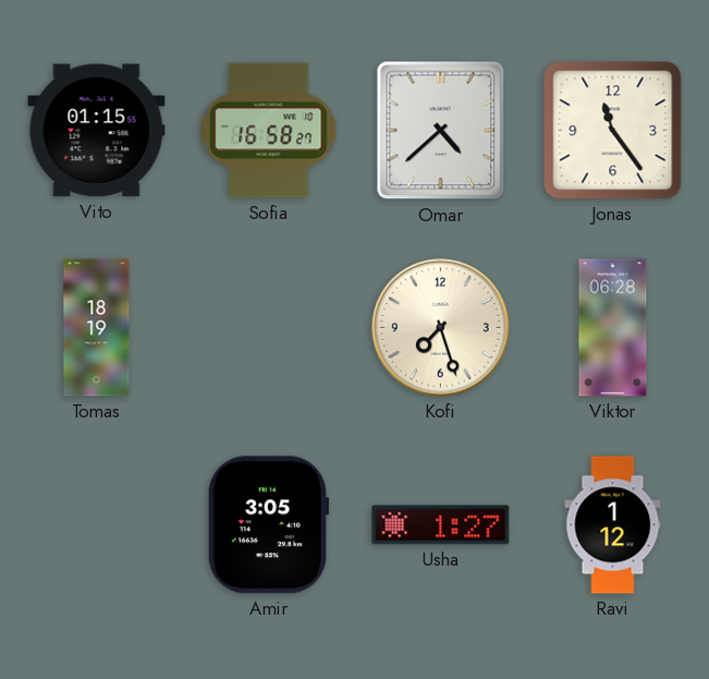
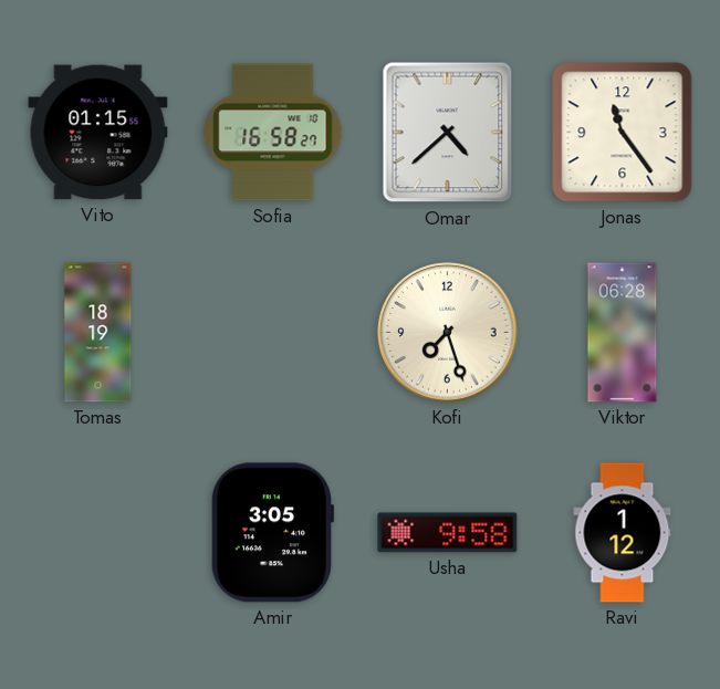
Usha: 1:27 -> 9:58
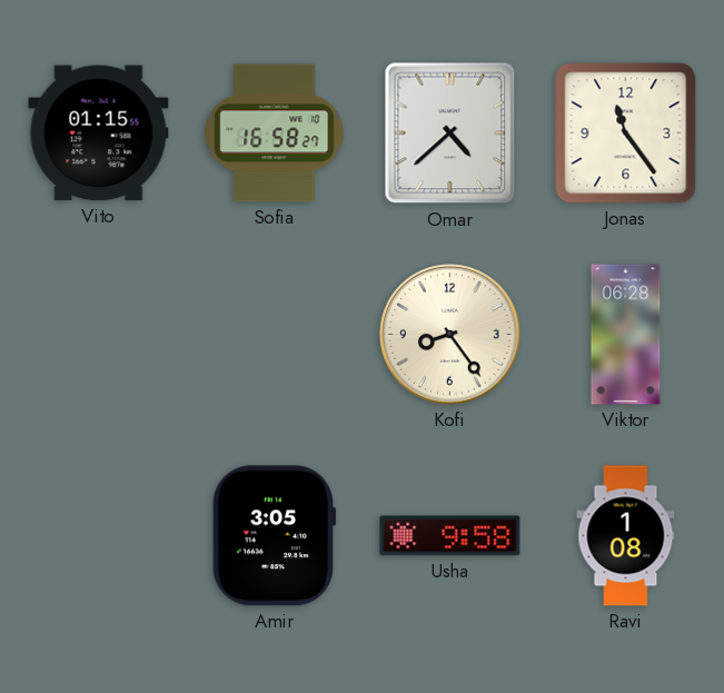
Tomas: 18:19 -> none
Kofi: 7:27 -> 8:24
Ravi: 1:12 -> 1:08
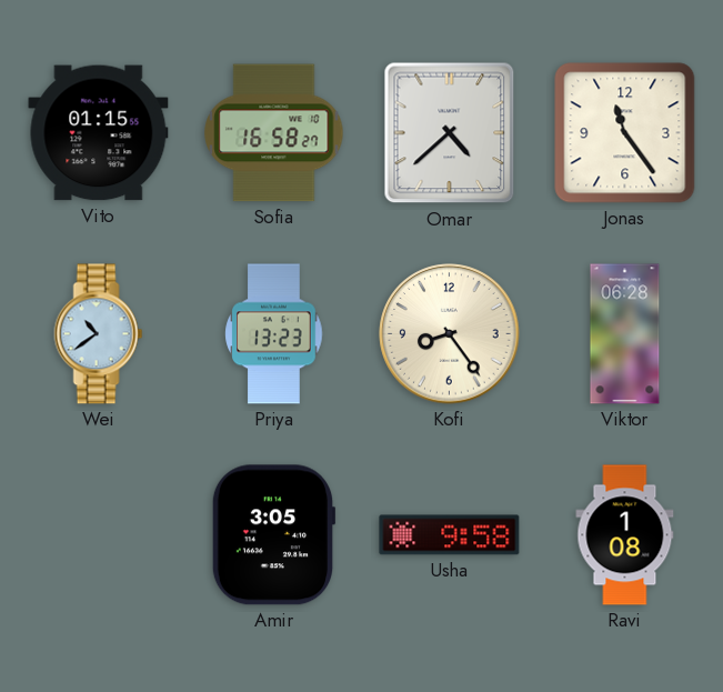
Wei: none -> 10:39
Priya: none -> 13:23
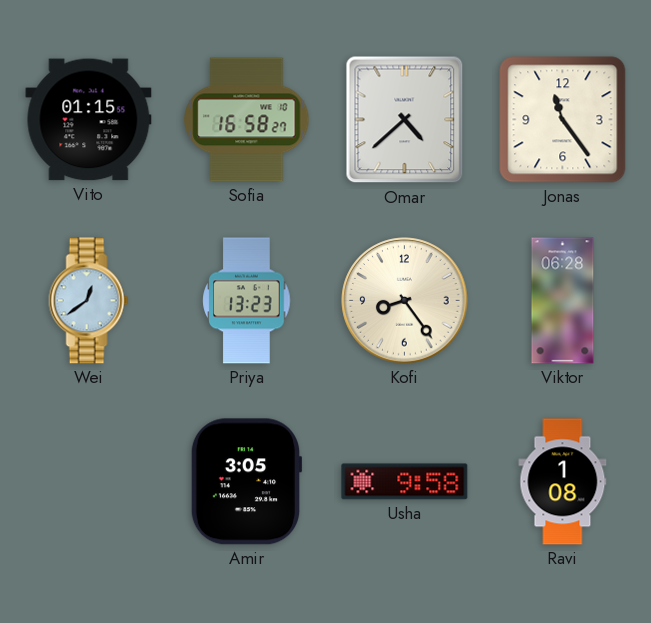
Wei: 10:39 -> 12:39
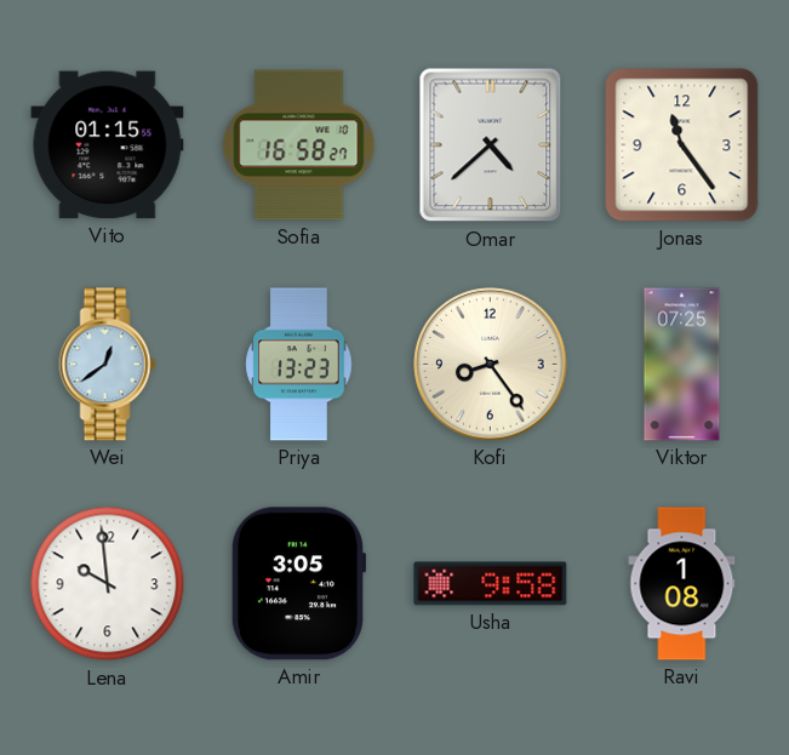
Viktor: 06:28 -> 07:25
Lena: none -> 9:59
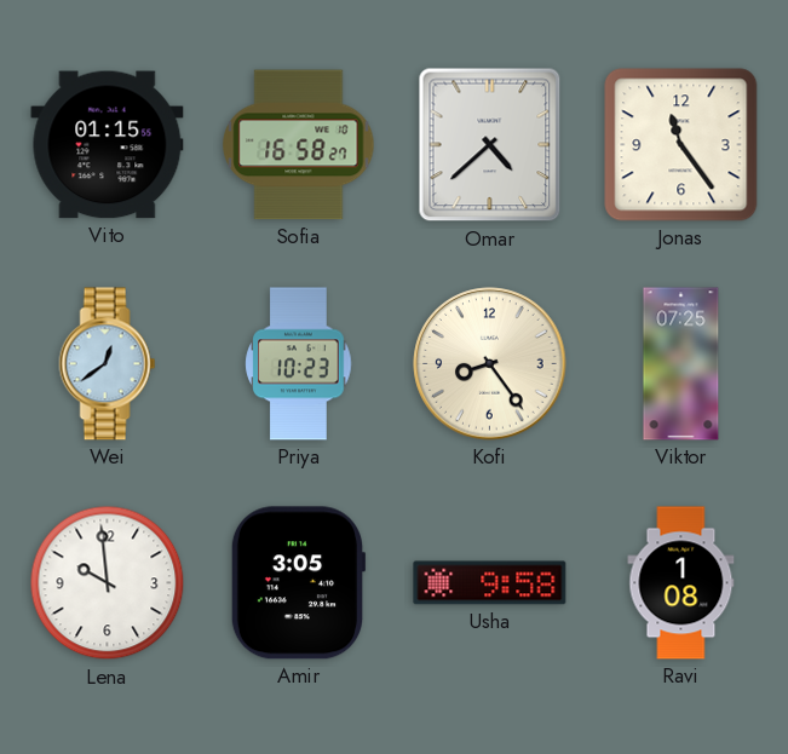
Priya: 13:23 -> 10:23
